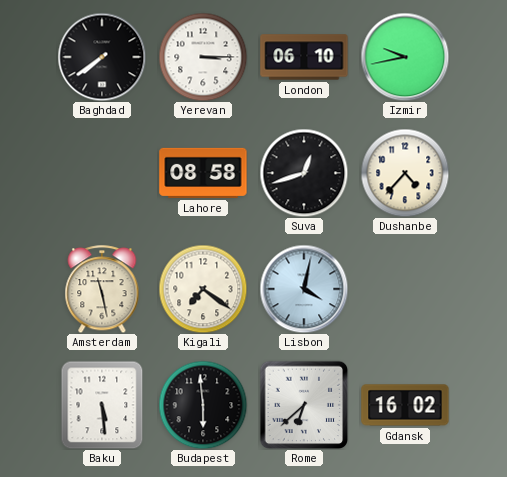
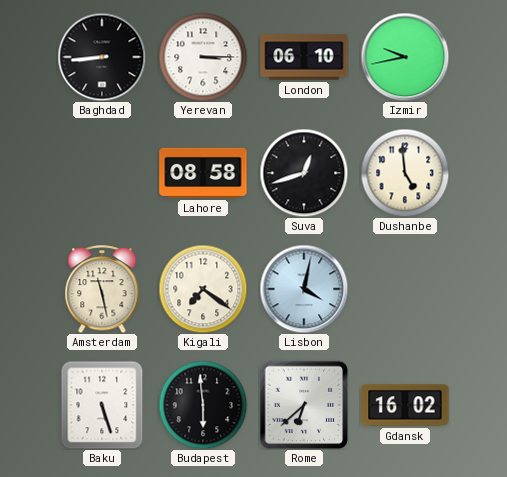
Baghdad: 7:39 -> 8:44
Dushanbe: 4:37 -> 4:59
Baku: 5:29 -> 5:27
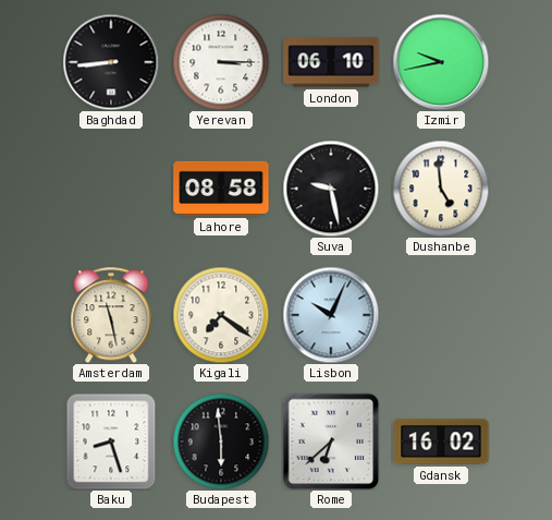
Suva: 12:42 -> 9:28
Lisbon: 4:02 -> 10:04
Baku: 5:27 -> 8:27
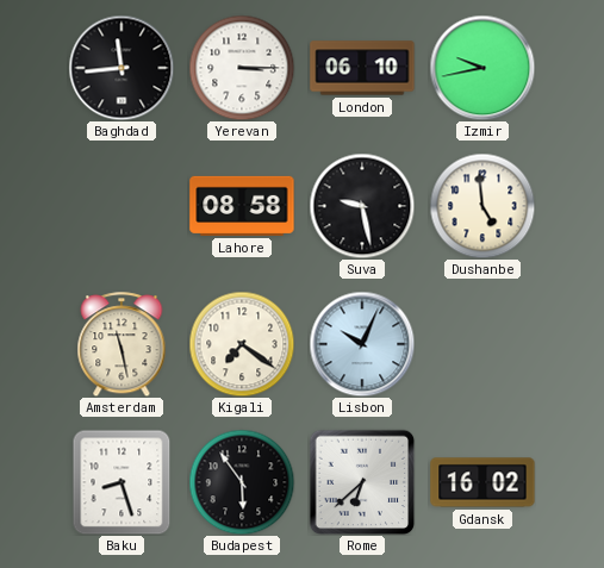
Baghdad: 8:44 -> 11:44
Budapest: 5:59 -> 5:54
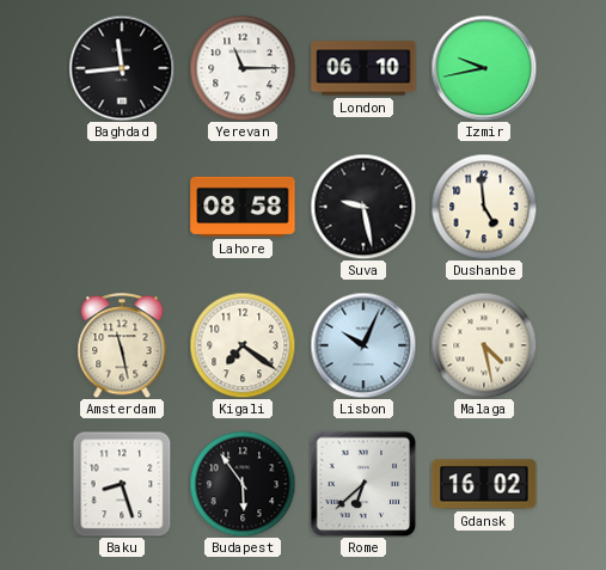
Yerevan: 3:15 -> 11:15
Malaga: none -> 4:28
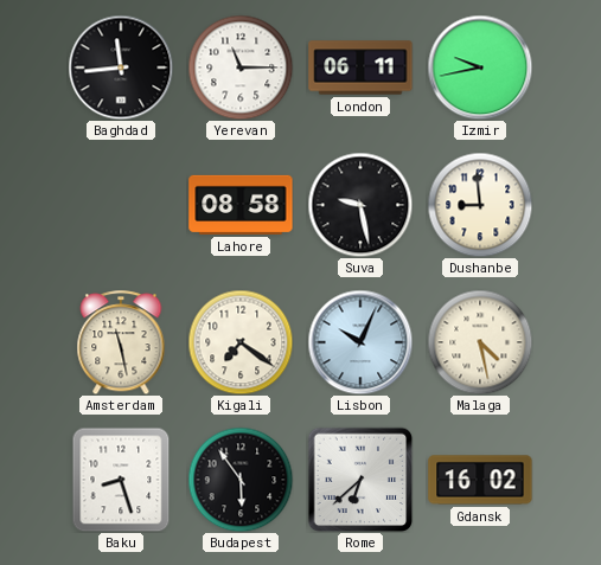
London: 06:10 -> 06:11
Dushanbe: 4:59 -> 8:59
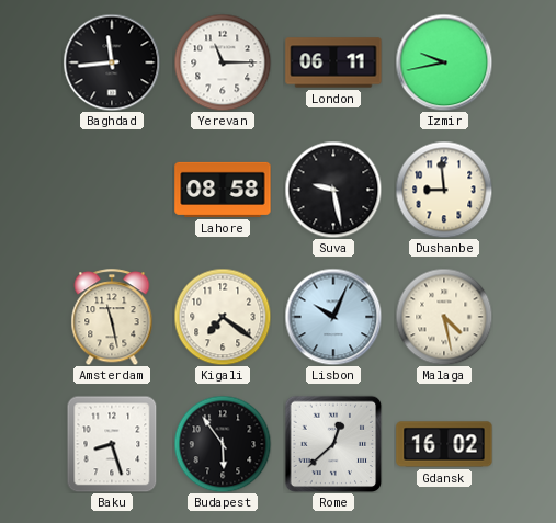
Rome: 6:38 -> 12:38
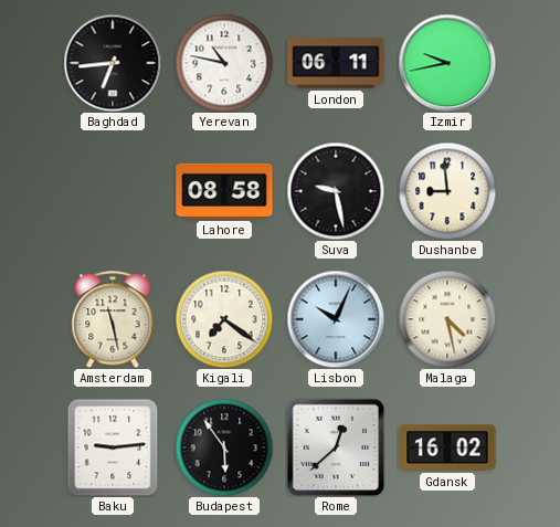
Baghdad: 11:44 -> 6:44
Yerevan: 11:15 -> 10:47
Baku: 8:27 -> 9:14
